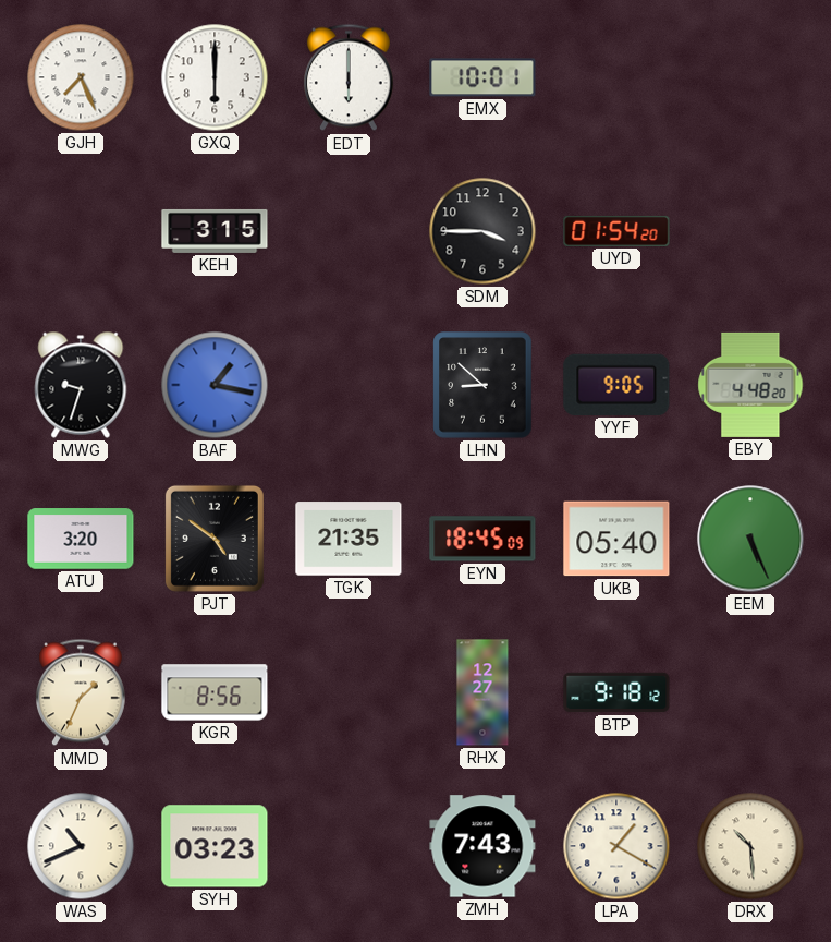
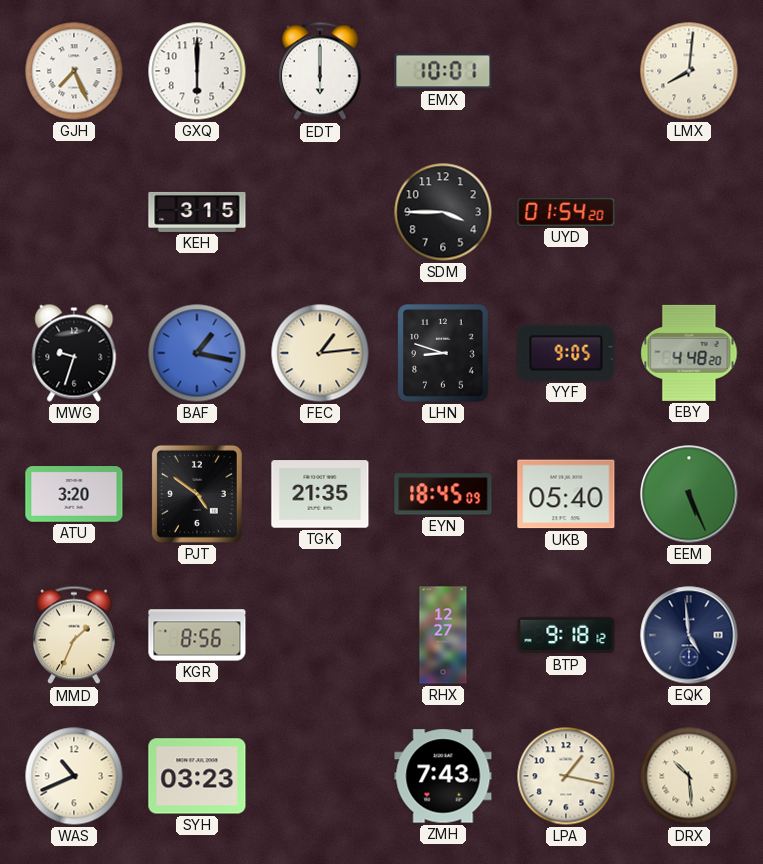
LMX: none -> 8:01
FEC: none -> 1:14
LHN: 8:52 -> 8:48
EQK: none -> 4:59
LPA: 1:20 -> 1:17
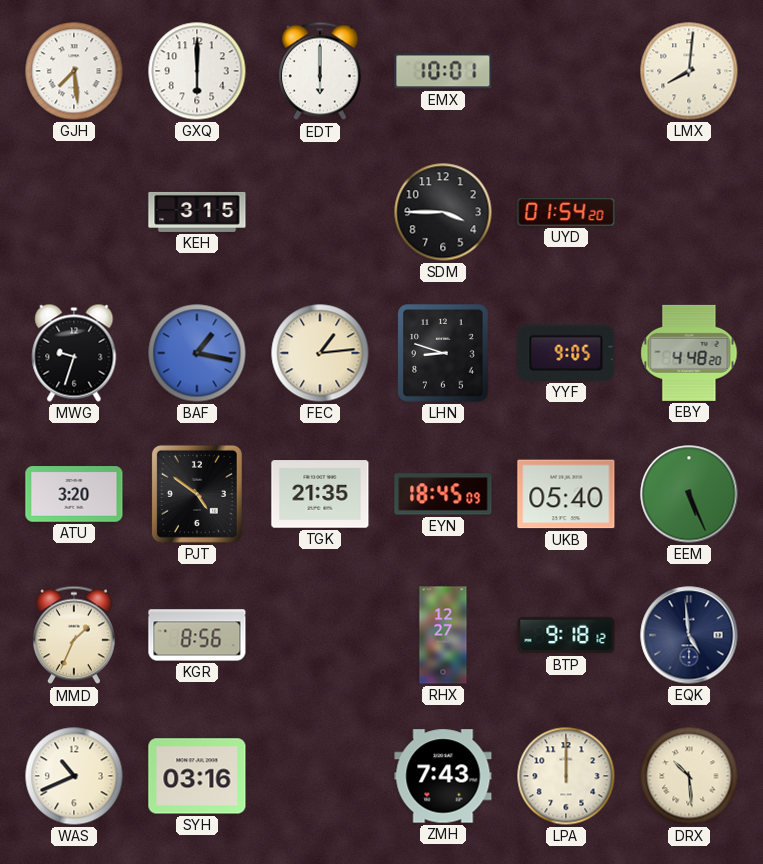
GJH: 7:26 -> 7:29
SYH: 03:23 -> 03:16
LPA: 1:17 -> 12:00
